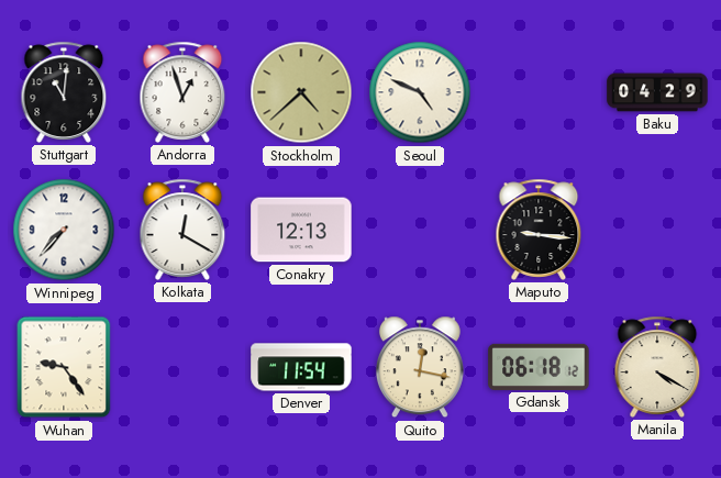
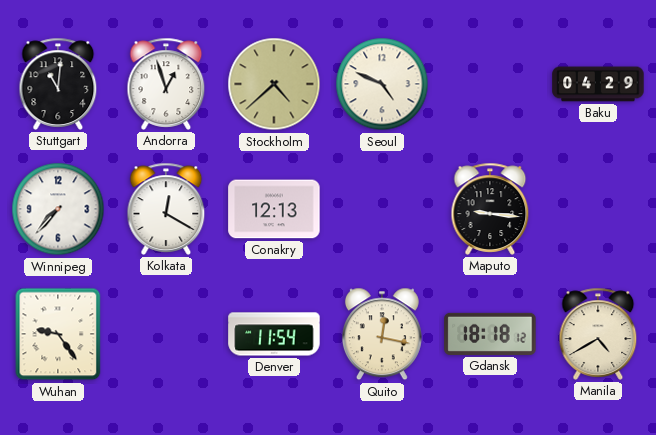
Gdansk: 06:18 -> 18:18
Manila: 4:20 -> 4:40
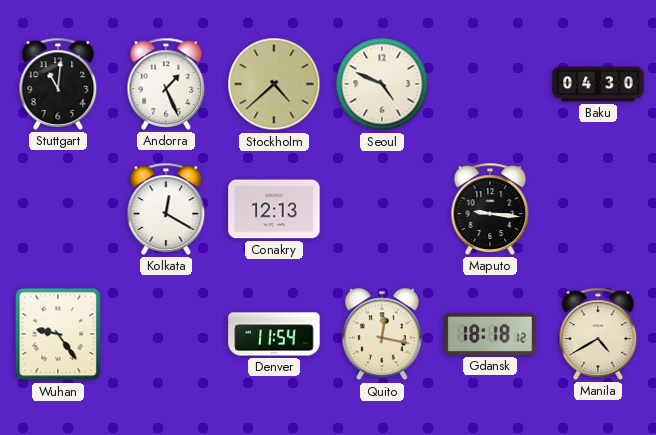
Andorra: 12:57 -> 1:26
Baku: 04:29 -> 04:30
Winnipeg: 7:37 -> none
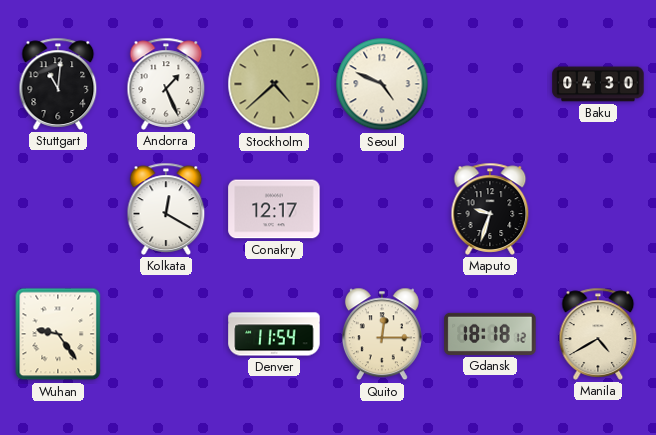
Conakry: 12:13 -> 12:17
Maputo: 9:16 -> 9:33
Quito: 12:17 -> 12:15
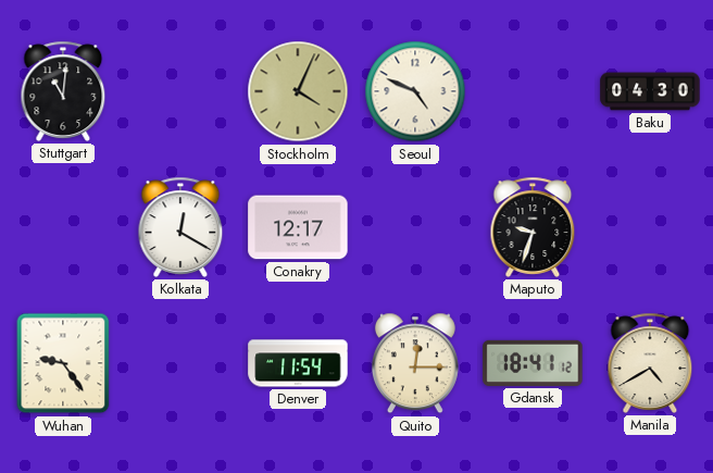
Andorra: 1:26 -> none
Stockholm: 4:38 -> 4:04
Gdansk: 18:18 -> 18:41
